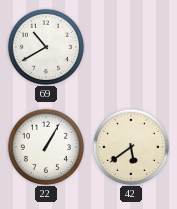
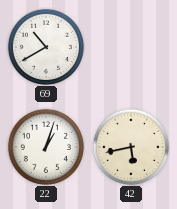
22: 1:05 -> 1:03
42: 5:39 -> 5:43
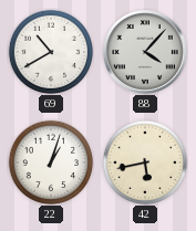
88: none -> 4:07
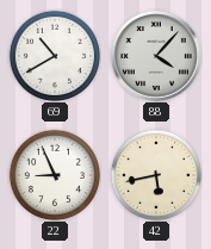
22: 1:03 -> 8:56
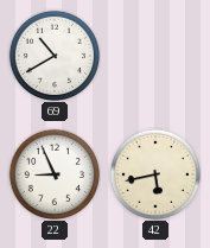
88: 4:07 -> none
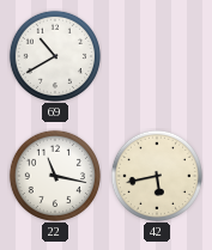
22: 8:56 -> 11:17
